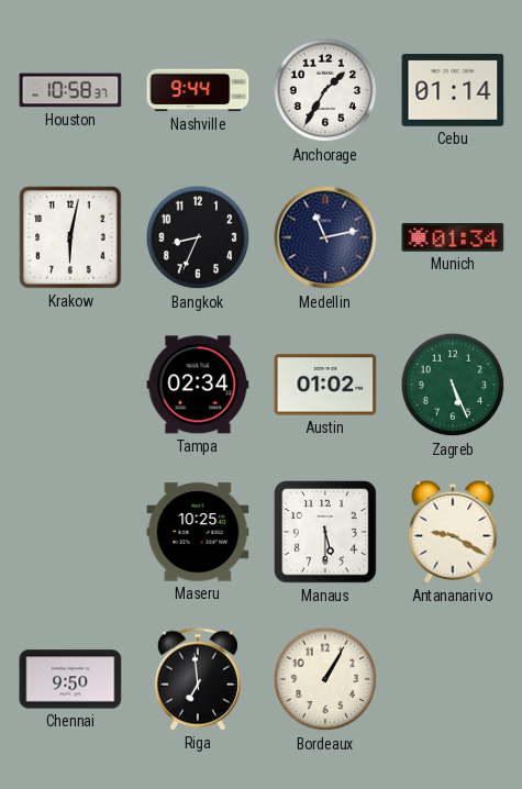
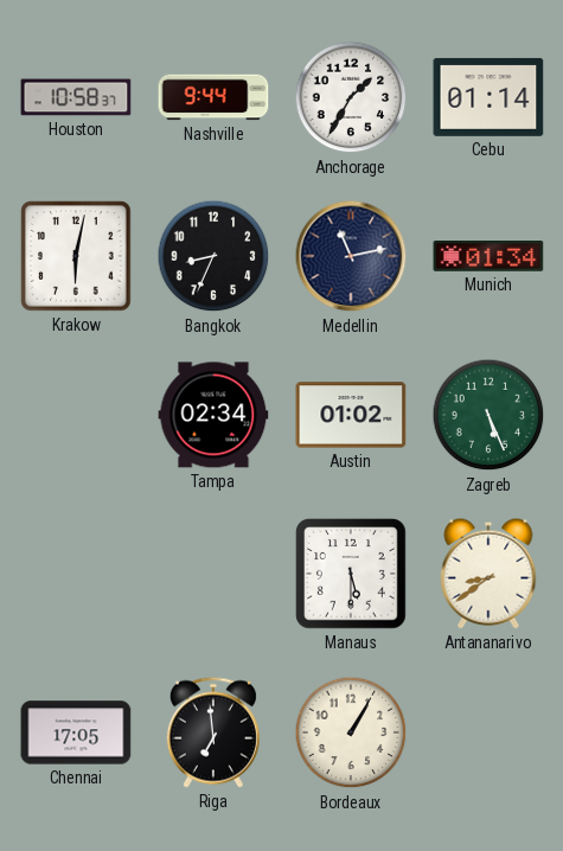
Maseru: 10:25 -> none
Antananarivo: 9:20 -> 8:39
Chennai: 9:50 -> 17:05
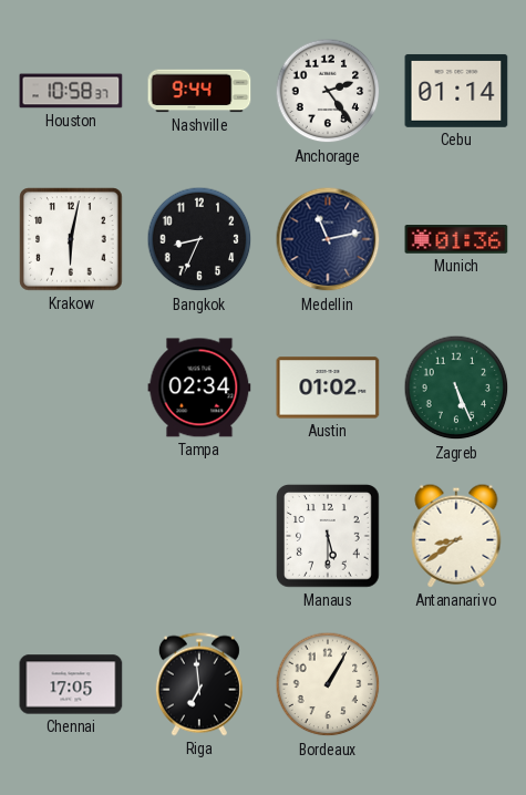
Anchorage: 1:35 -> 2:24
Munich: 01:34 -> 01:36
